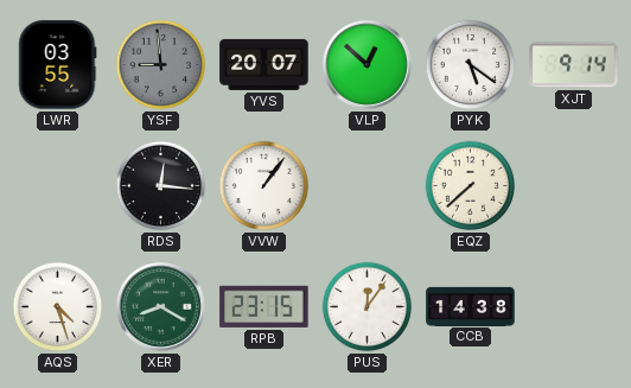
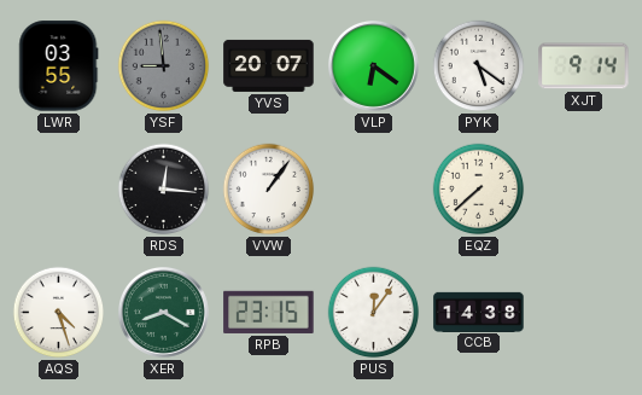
VLP: 12:52 -> 6:21
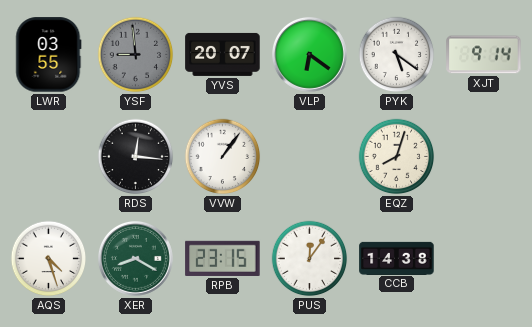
EQZ: 7:38 -> 8:03
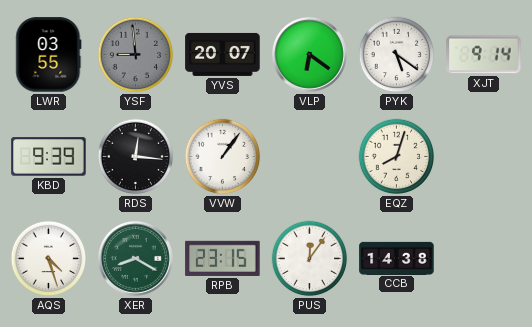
KBD: none -> 9:39
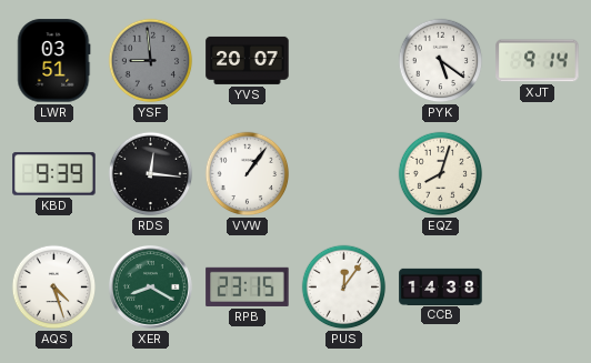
LWR: 03:55 -> 03:51
VLP: 6:21 -> none
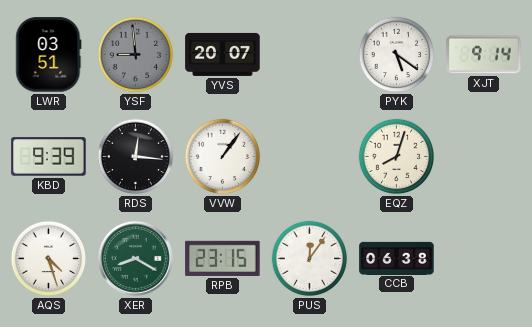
CCB: 14:38 -> 06:38
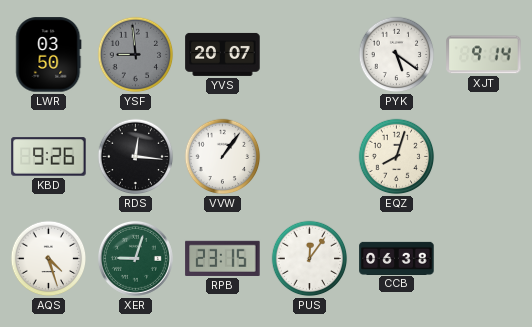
LWR: 03:51 -> 03:50
KBD: 9:39 -> 9:26
XER: 8:20 -> 9:03
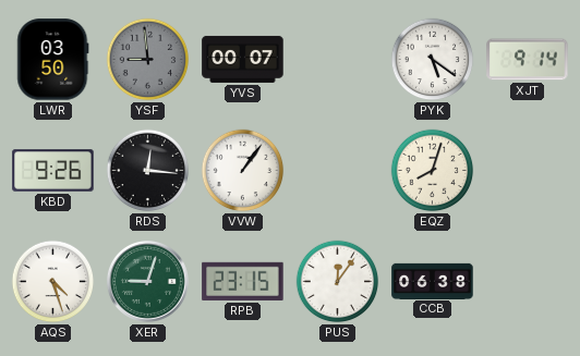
YVS: 20:07 -> 00:07
